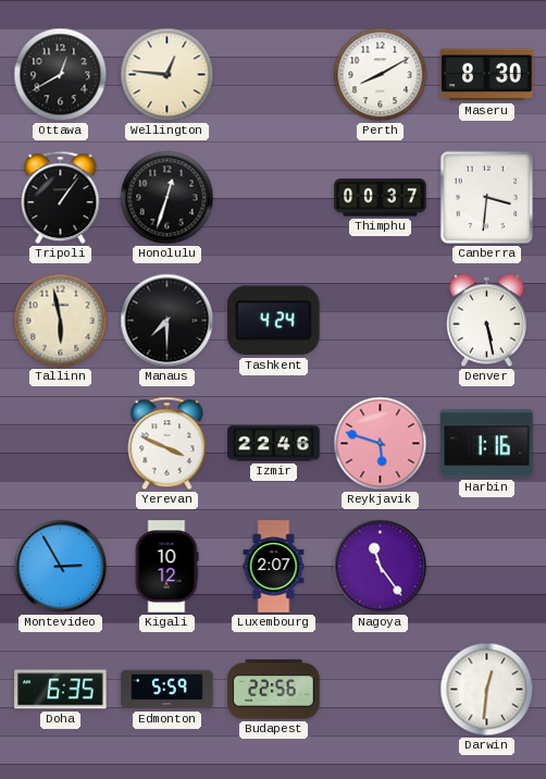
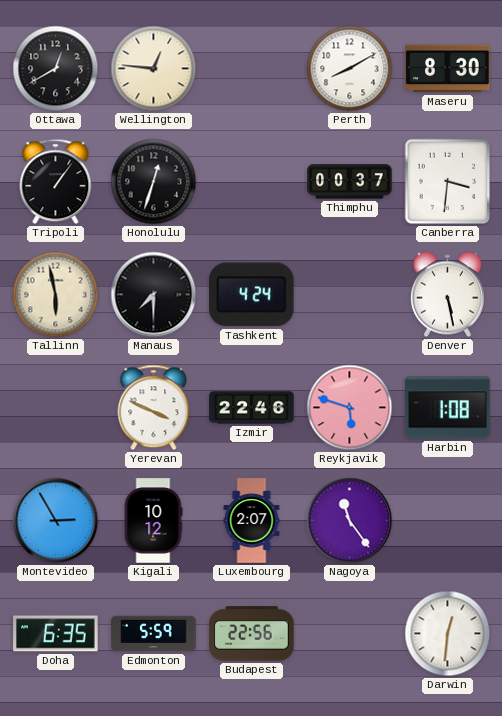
Harbin: 1:16 -> 1:08
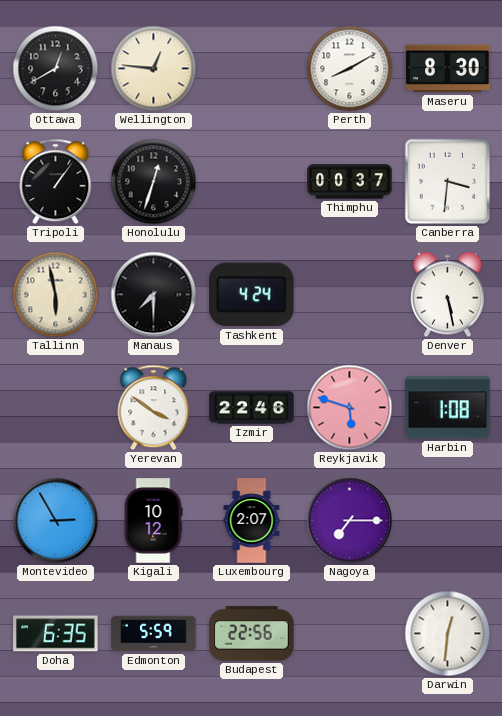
Yerevan: 3:49 -> 3:51
Nagoya: 11:24 -> 7:15
